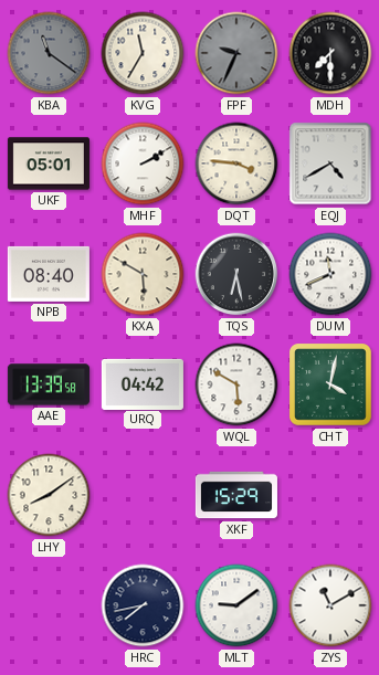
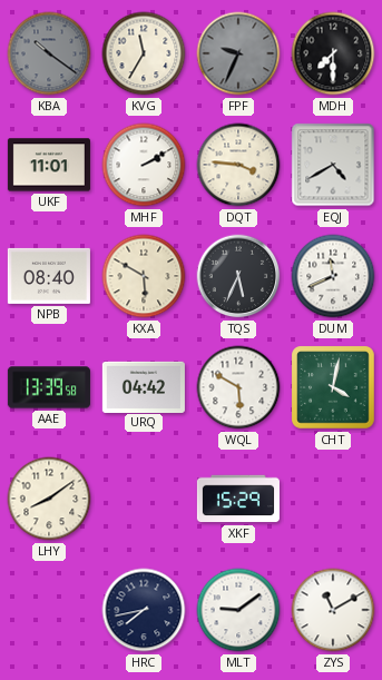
KBA: 11:21 -> 10:21
UKF: 05:01 -> 11:01
TQS: 6:28 -> 5:34
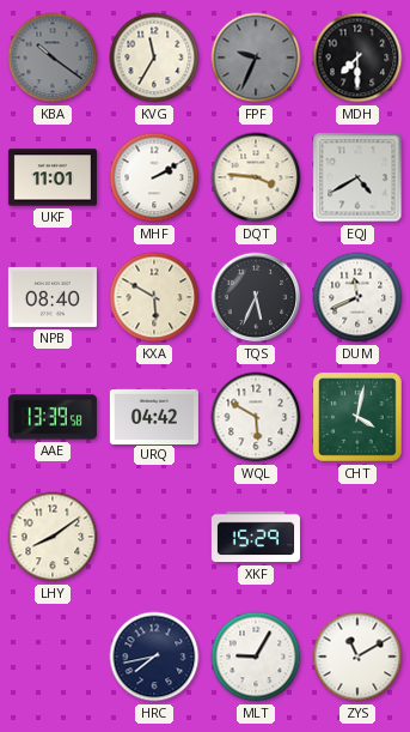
MLT: 9:09 -> 9:05
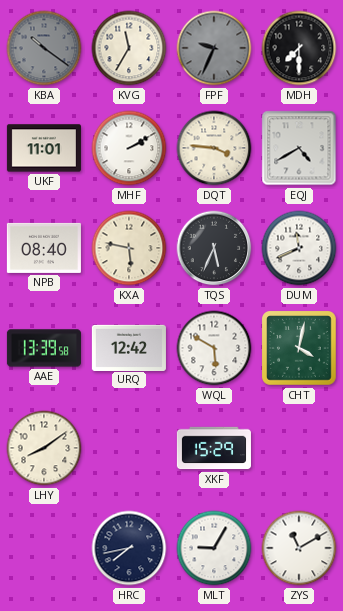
KXA: 5:50 -> 5:47
URQ: 04:42 -> 12:42
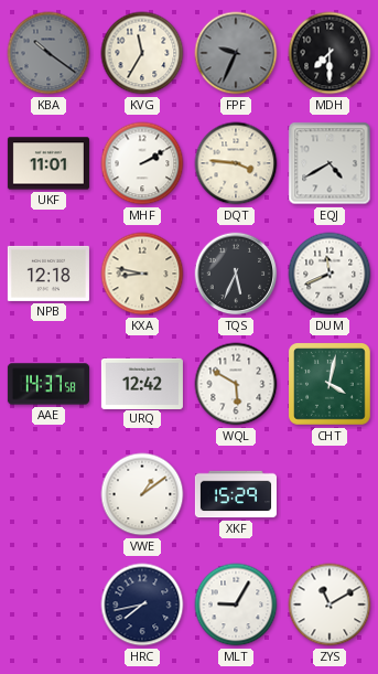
NPB: 08:40 -> 12:18
KXA: 5:47 -> 8:47
AAE: 13:39 -> 14:37
LHY: 8:09 -> none
VWE: none -> 1:09
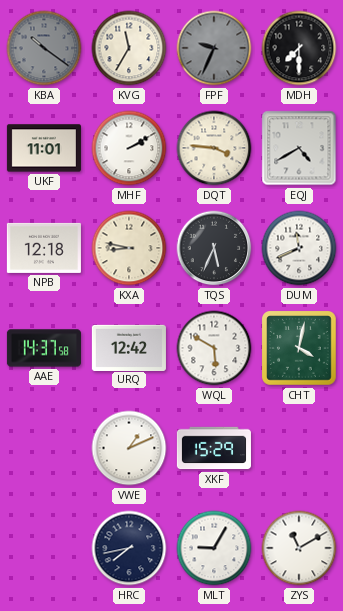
VWE: 1:09 -> 1:11
